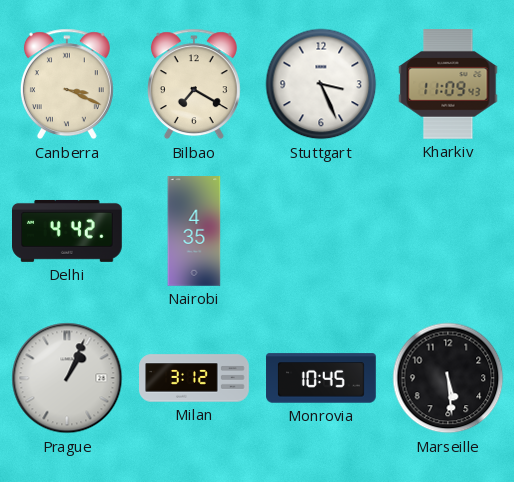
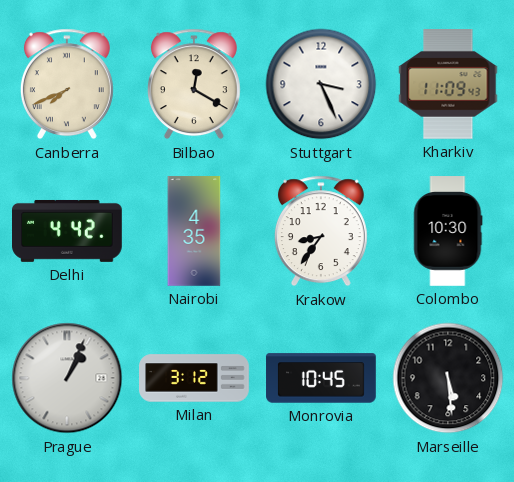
Canberra: 3:19 -> 7:41
Bilbao: 7:20 -> 12:20
Krakow: none -> 8:36
Colombo: none -> 10:30
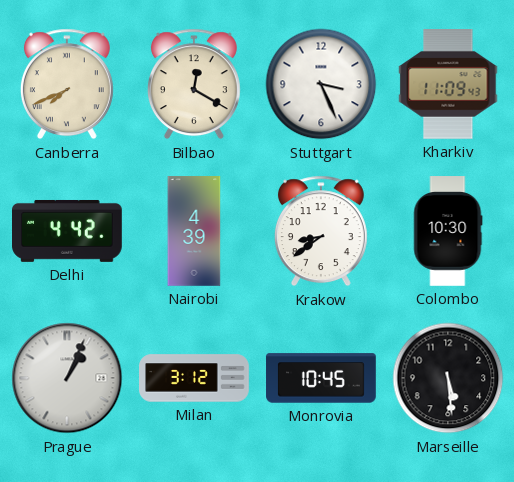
Nairobi: 4:35 -> 4:39
Krakow: 8:36 -> 8:39
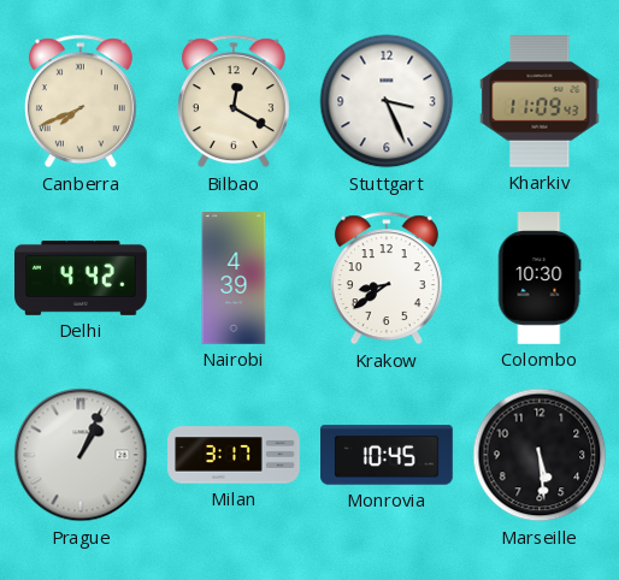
Milan: 3:12 -> 3:17
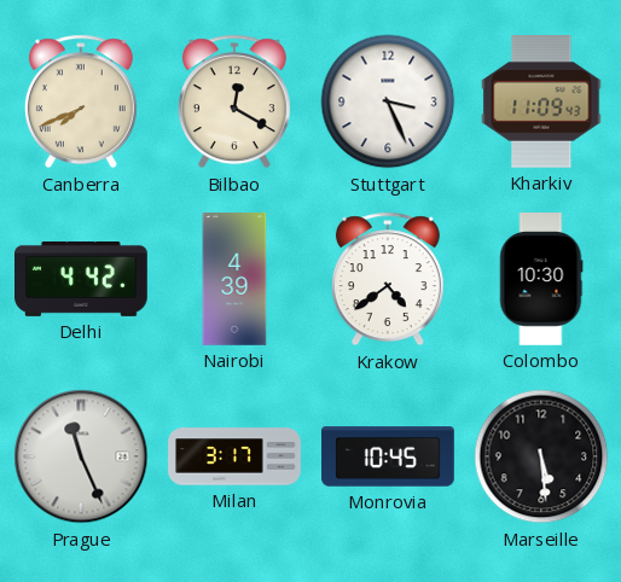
Krakow: 8:39 -> 4:39
Prague: 1:04 -> 11:26
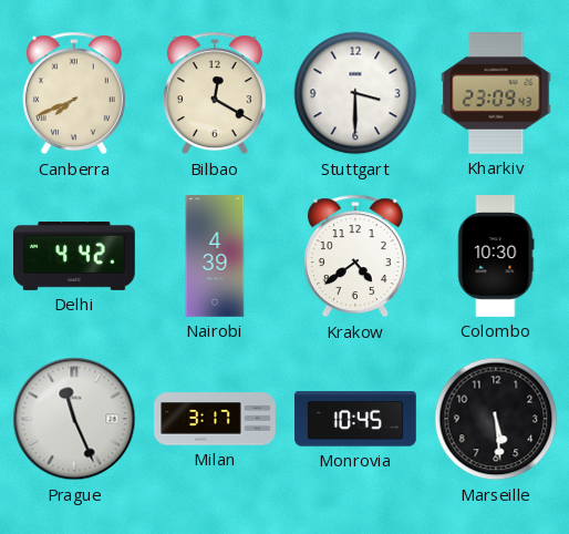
Stuttgart: 3:26 -> 3:30
Kharkiv: 11:09 -> 23:09
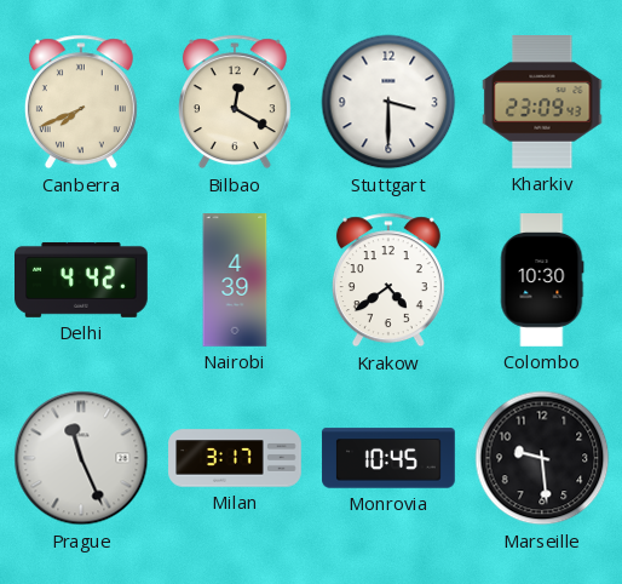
Marseille: 5:29 -> 9:29
